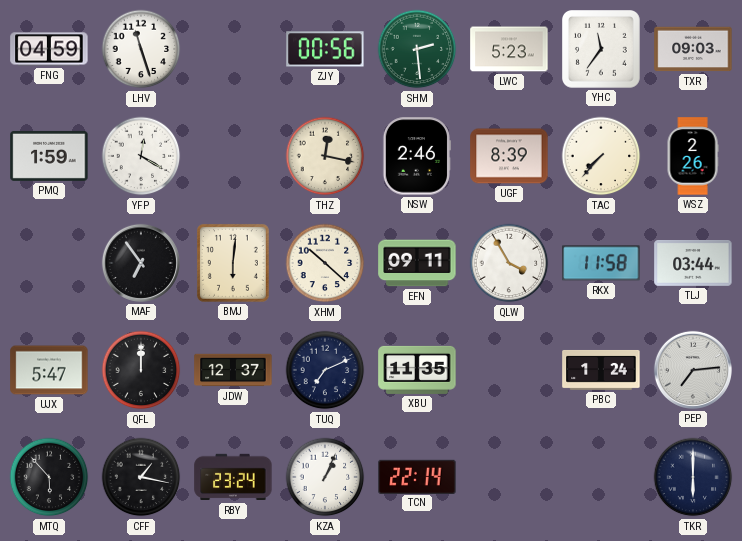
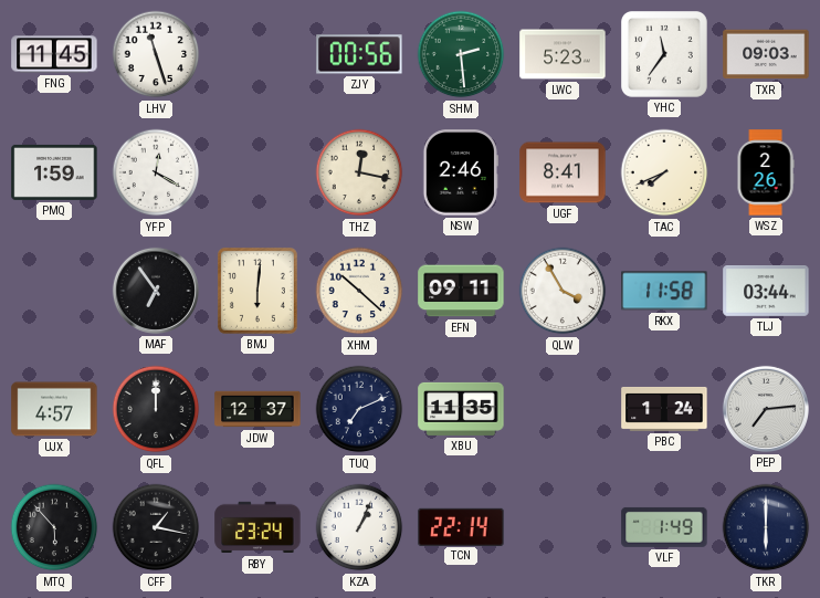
FNG: 04:59 -> 11:45
UGF: 8:39 -> 8:41
TAC: 7:37 -> 7:41
UJX: 5:47 -> 4:57
VLF: none -> 1:49
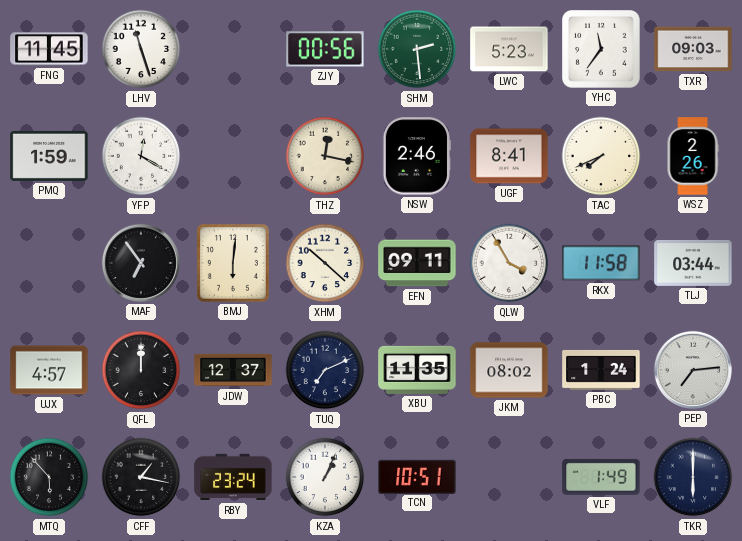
JKM: none -> 08:02
TCN: 22:14 -> 10:51
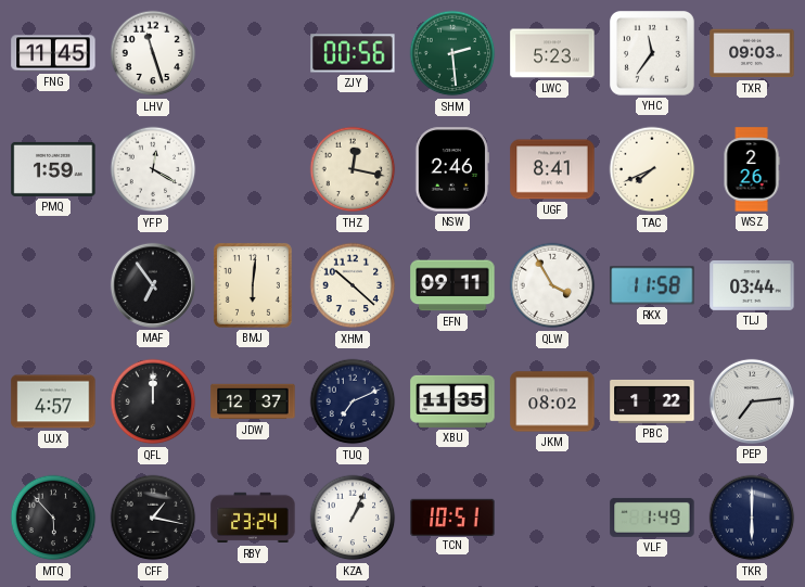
PBC: 1:24 -> 1:22
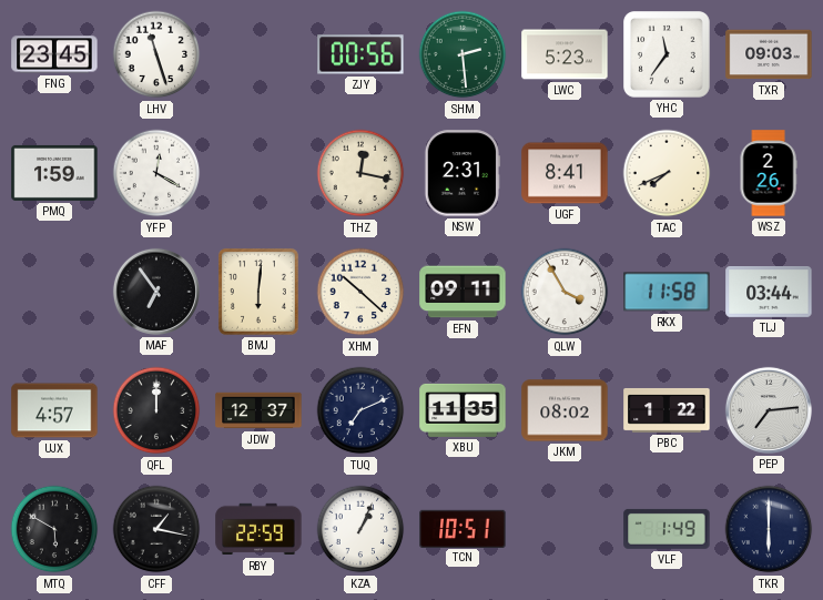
FNG: 11:45 -> 23:45
NSW: 2:46 -> 2:31
MTQ: 5:53 -> 5:50
RBY: 23:24 -> 22:59
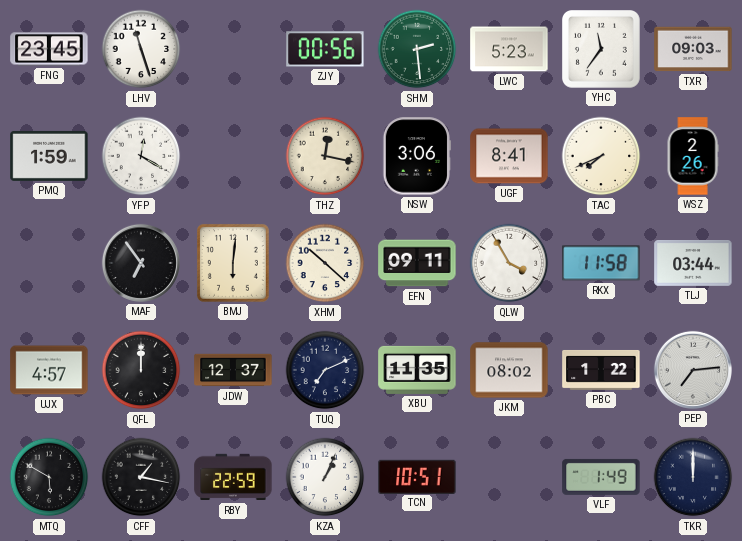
NSW: 2:31 -> 3:06
TKR: 6:00 -> 12:00
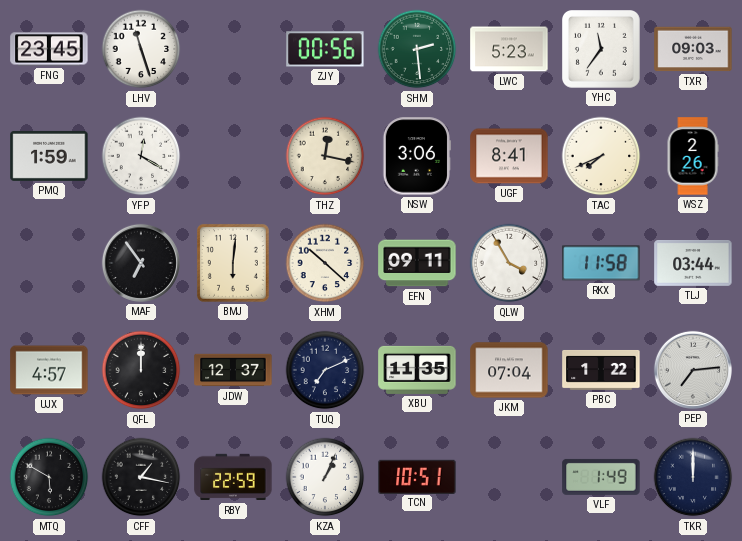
JKM: 08:02 -> 07:04
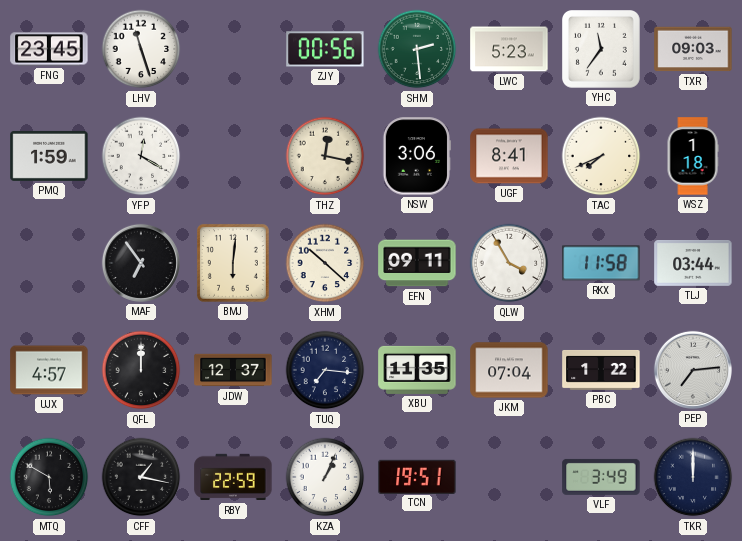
WSZ: 2:26 -> 1:18
TUQ: 7:11 -> 7:16
TCN: 10:51 -> 19:51
VLF: 1:49 -> 3:49
